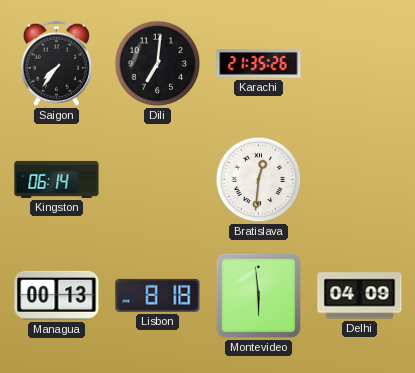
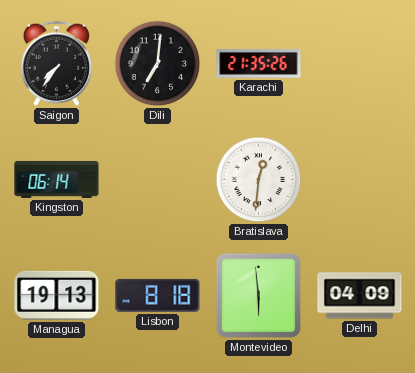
Managua: 00:13 -> 19:13
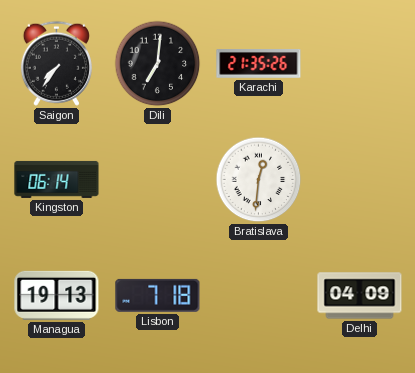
Lisbon: 8:18 -> 7:18
Montevideo: 5:59 -> none
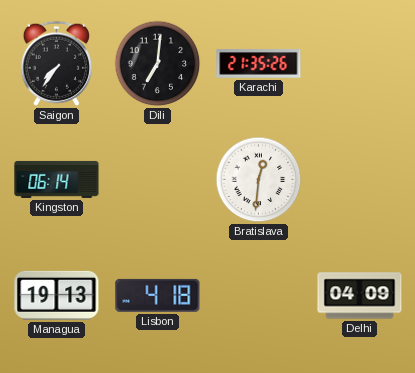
Lisbon: 7:18 -> 4:18
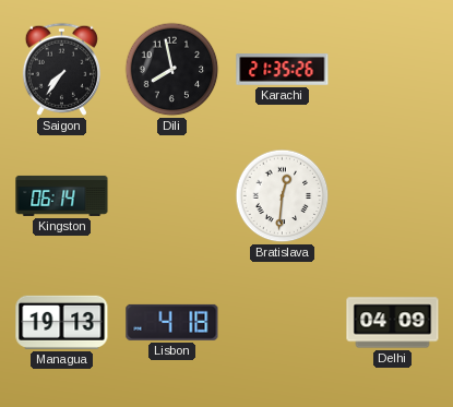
Dili: 7:01 -> 7:58
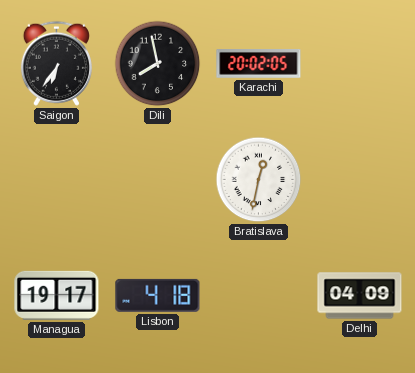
Saigon: 7:36 -> 6:36
Karachi: 21:35 -> 20:02
Kingston: 06:14 -> none
Bratislava: 12:31 -> 12:32
Managua: 19:13 -> 19:17
